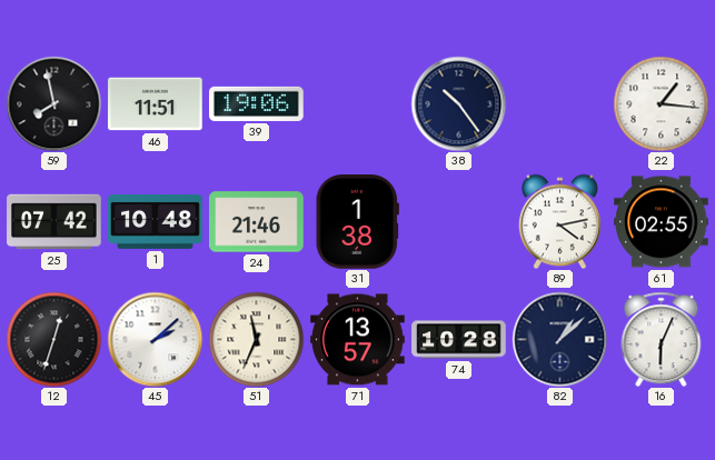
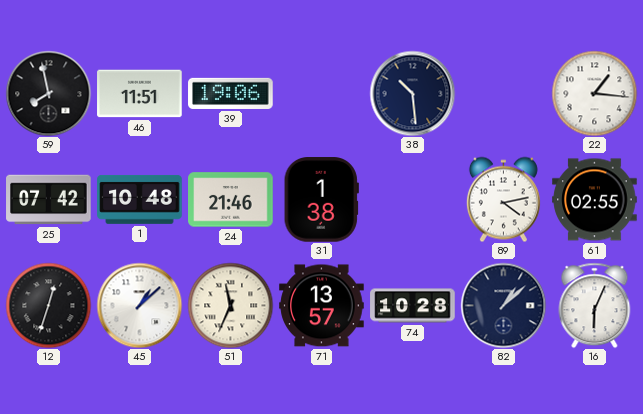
38: 10:24 -> 10:29
45: 2:08 -> 1:08
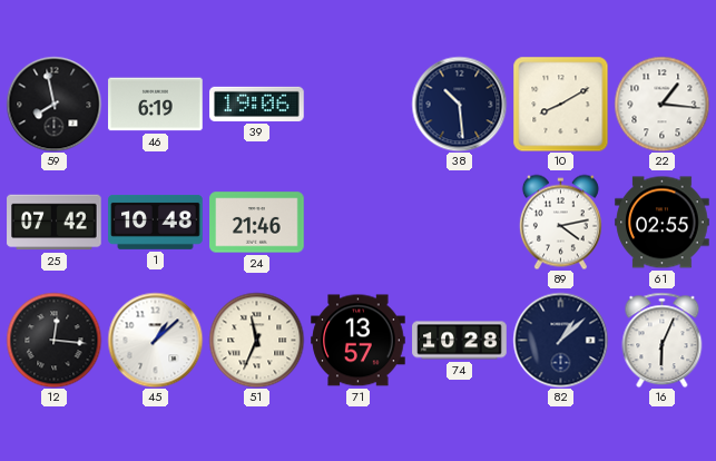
46: 11:51 -> 6:19
10: none -> 8:10
31: 1:38 -> none
12: 12:33 -> 12:16
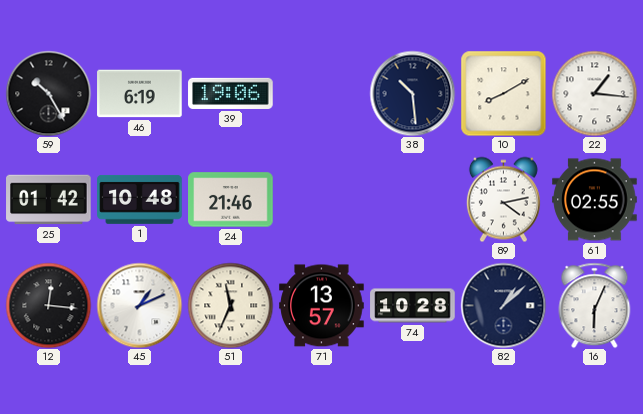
59: 7:58 -> 10:25
25: 07:42 -> 01:42
45: 1:08 -> 1:11
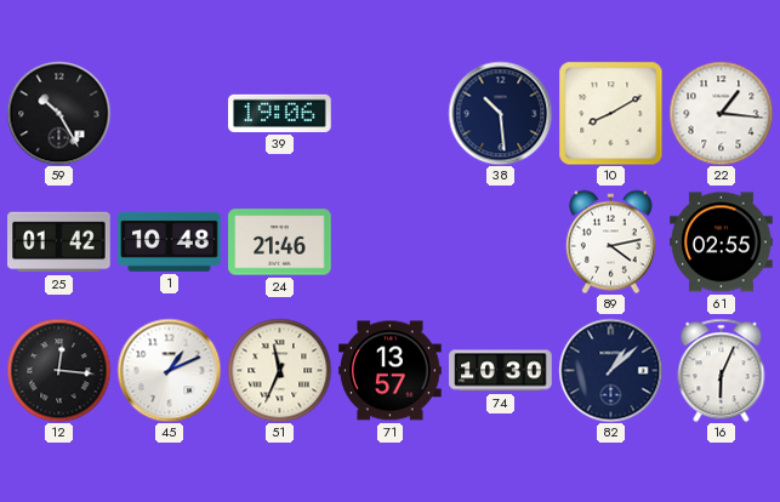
46: 6:19 -> none
74: 10:28 -> 10:30
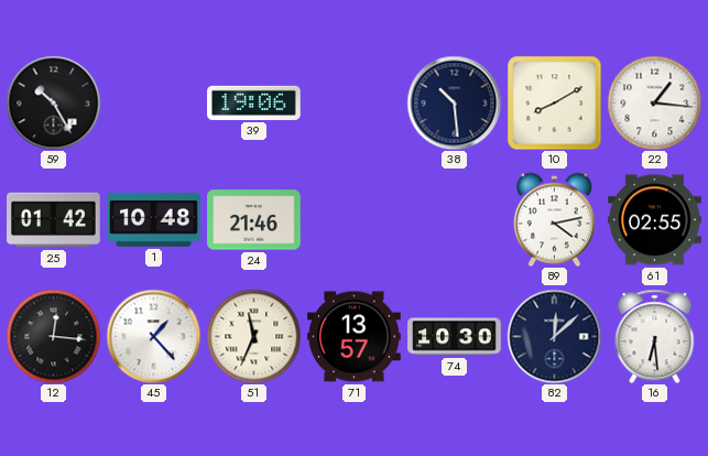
45: 1:11 -> 1:23
82: 1:08 -> 12:08
16: 6:04 -> 6:29
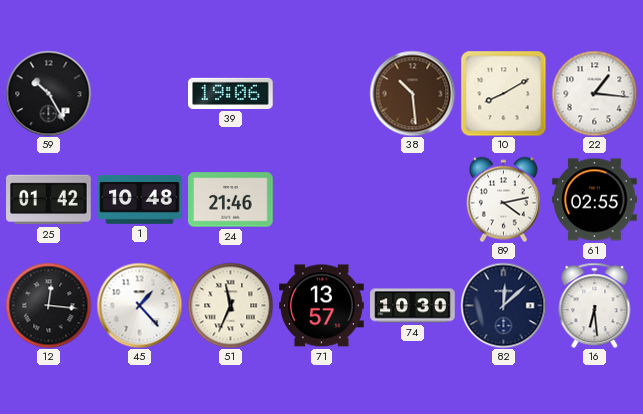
38 dial: navy -> brown
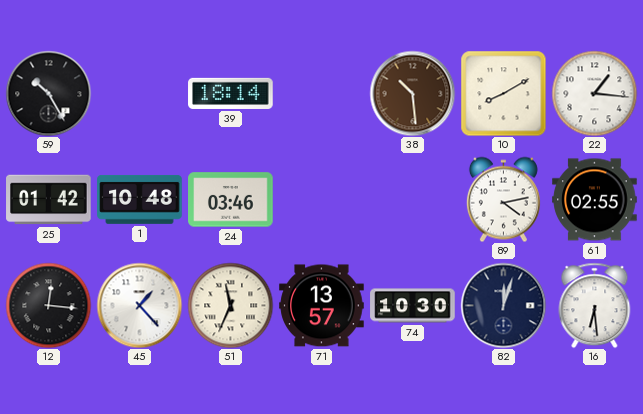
39: 19:06 -> 18:14
24: 21:46 -> 03:46
82: 12:08 -> 12:03
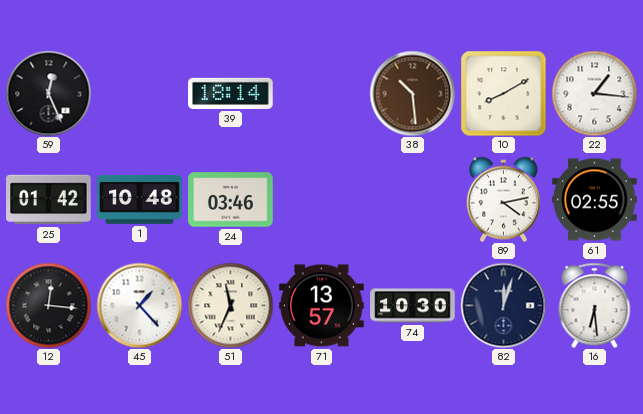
59: 10:25 -> 12:26
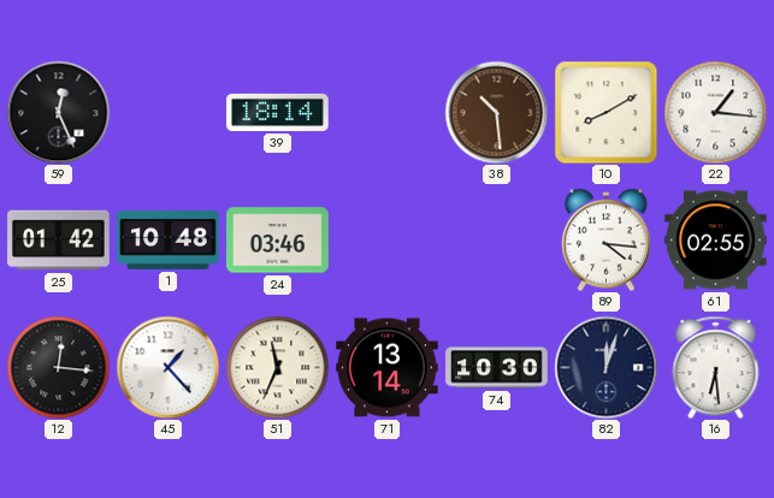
89: 4:13 -> 4:16
71: 13:57 -> 13:14
